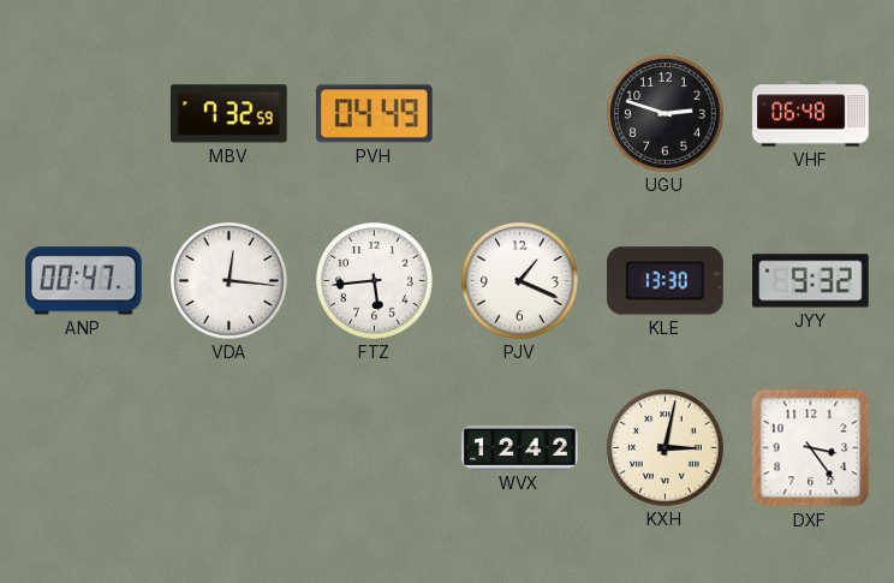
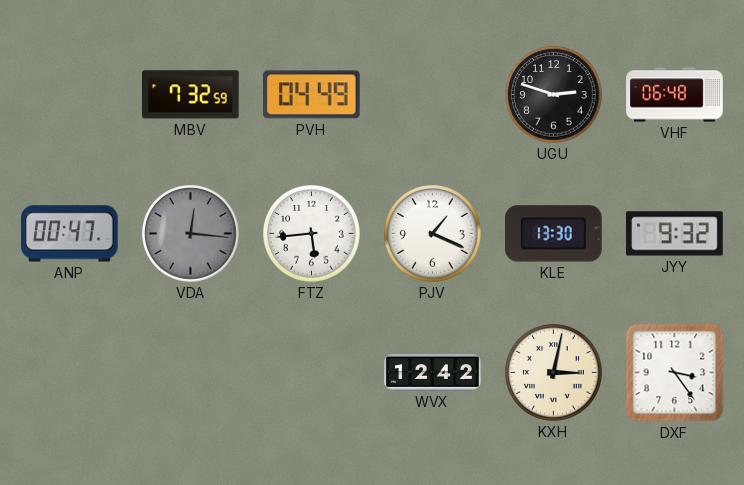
VDA dial: white -> grey
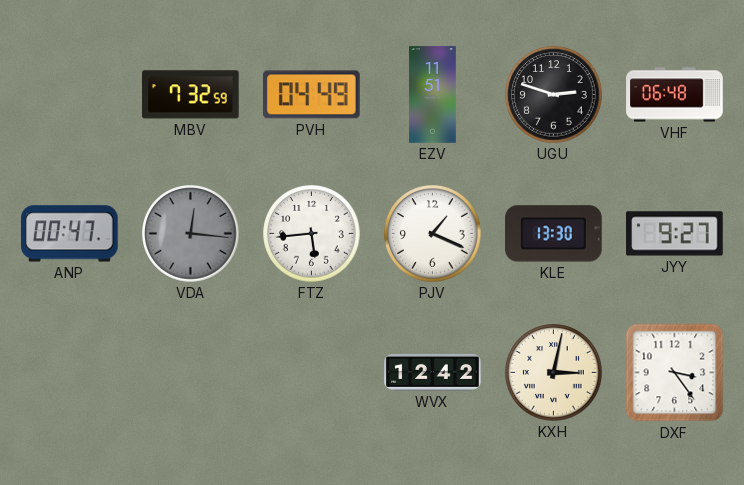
EZV: none -> 11:51
JYY: 9:32 -> 9:27
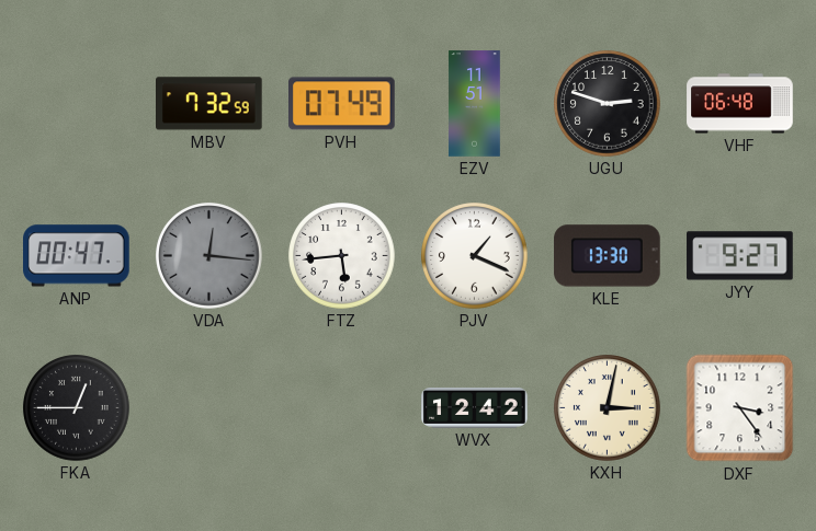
PVH: 04:49 -> 07:49
FKA: none -> 12:45
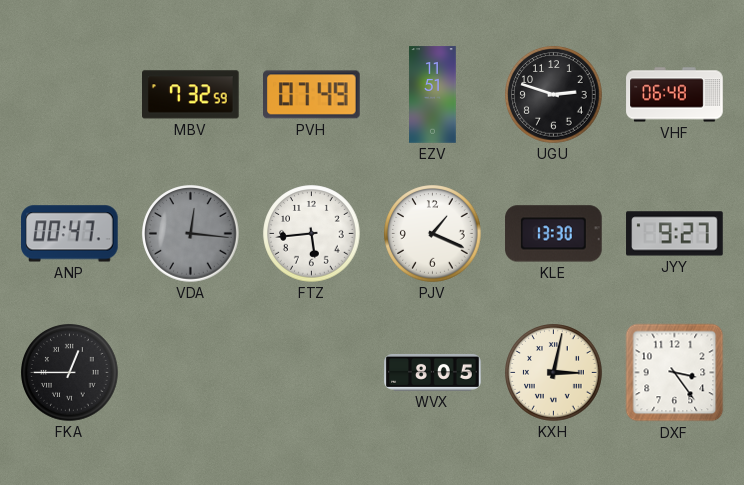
WVX: 12:42 -> 8:05
